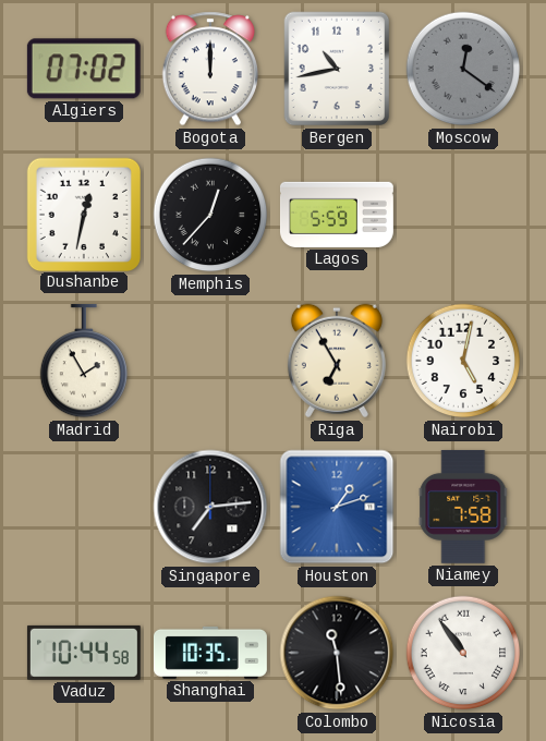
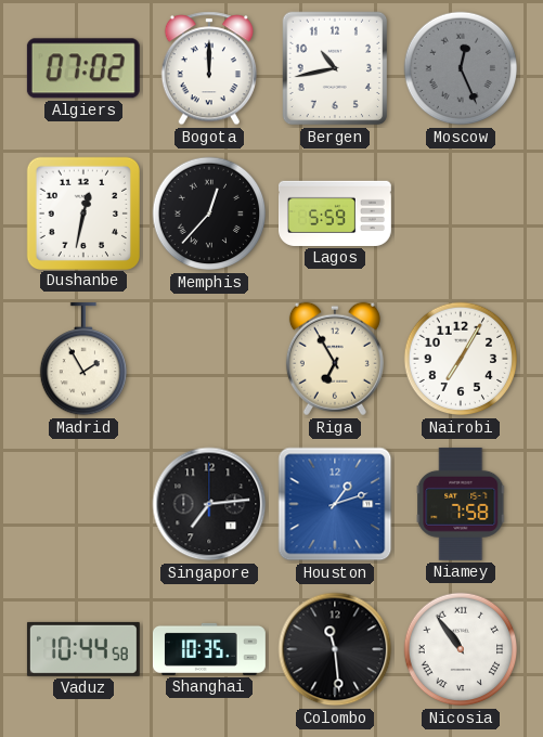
Moscow: 12:21 -> 12:26
Nairobi: 5:02 -> 7:05
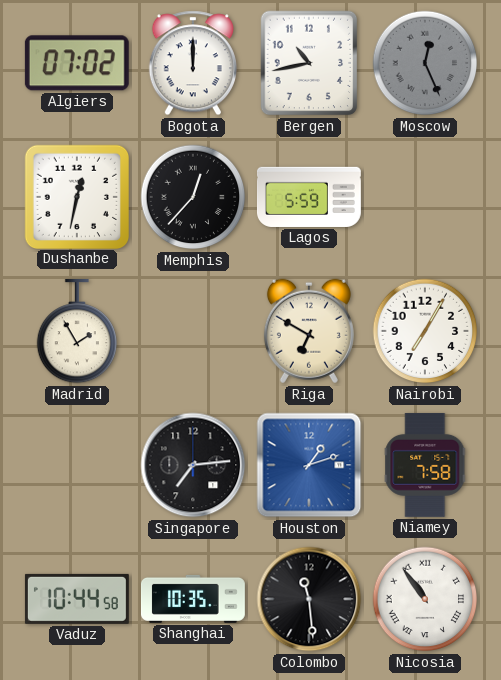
Riga: 6:55 -> 6:50
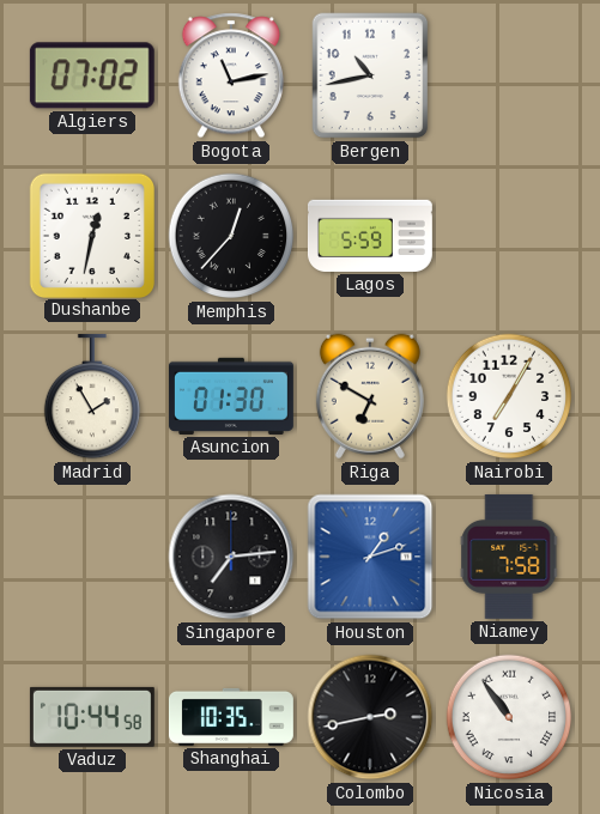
Bogota: 12:00 -> 11:13
Moscow: 12:26 -> none
Asuncion: none -> 01:30
Colombo: 11:29 -> 2:43
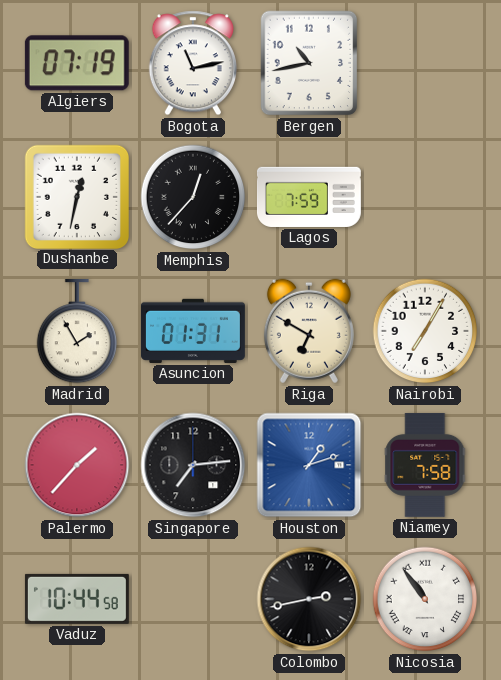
Algiers: 07:02 -> 07:19
Lagos: 5:59 -> 7:59
Asuncion: 01:30 -> 01:31
Palermo: none -> 1:37
Shanghai: 10:35 -> none
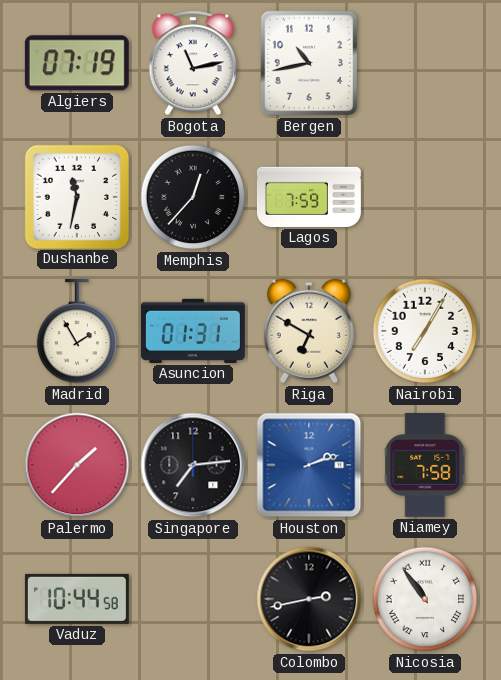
Dushanbe: 12:32 -> 11:32
Houston: 1:12 -> 2:12
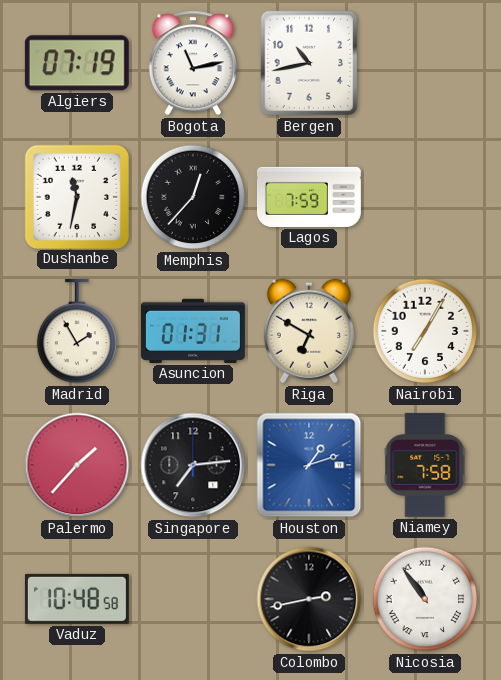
Houston: 2:12 -> 1:12
Vaduz: 10:44 -> 10:48
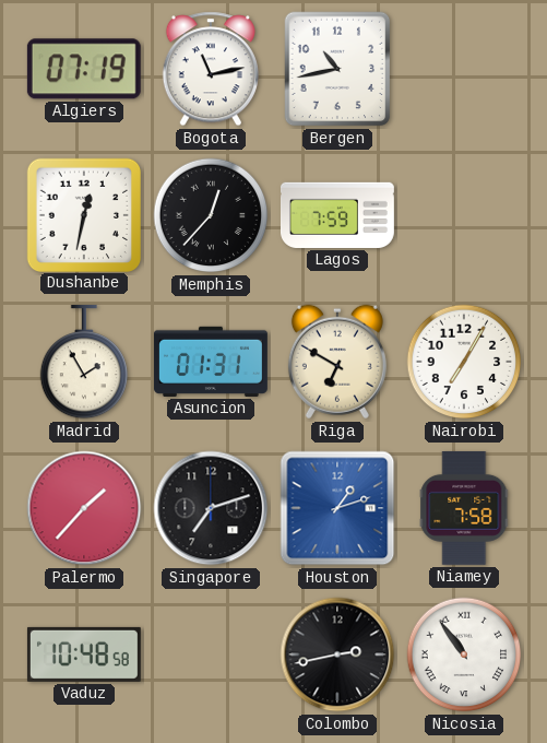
Dushanbe: 11:32 -> 12:32
Singapore: 7:14 -> 7:12
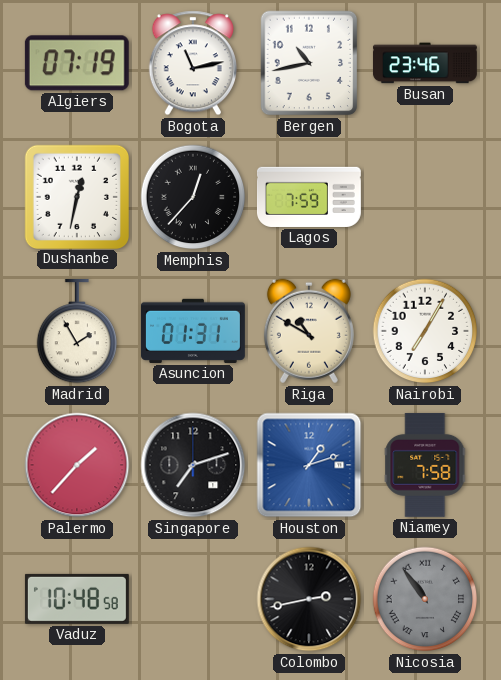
Busan: none -> 23:46
Riga: 6:50 -> 10:50
Nicosia dial: white -> grey
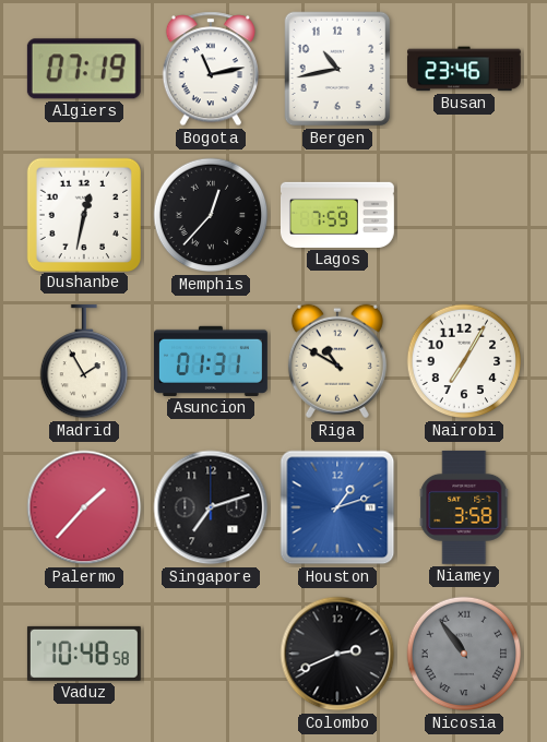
Niamey: 7:58 -> 3:58
Colombo: 2:43 -> 2:41
